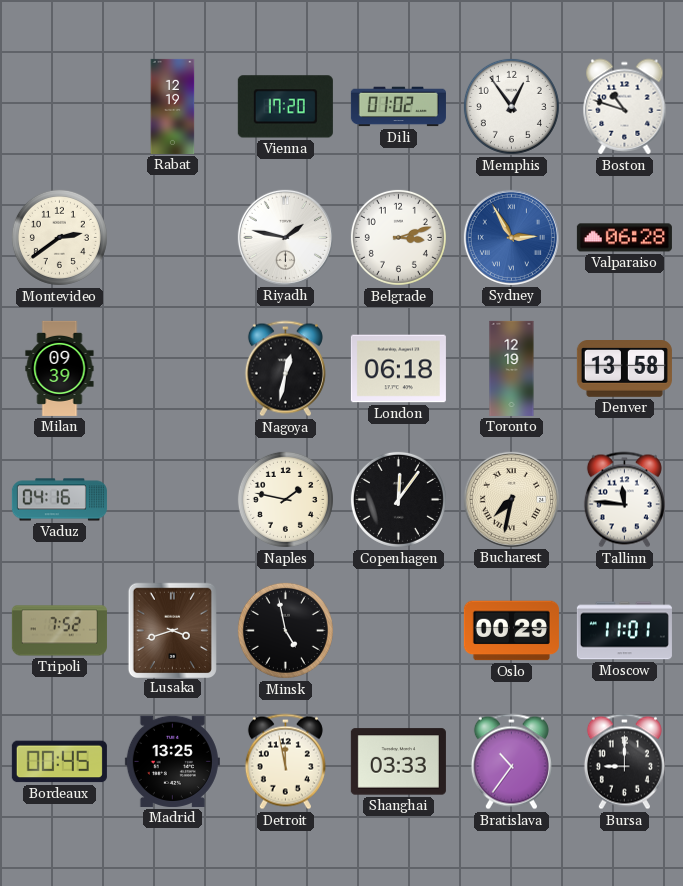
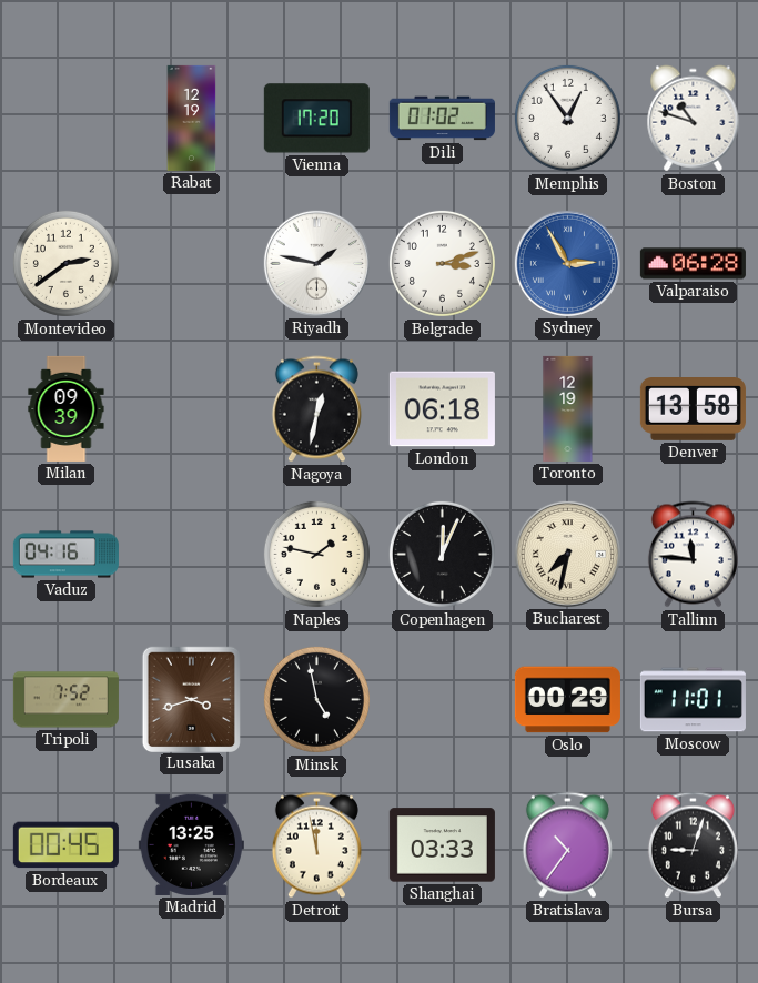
Copenhagen: 12:06 -> 12:04
Bursa: 9:00 -> 9:03
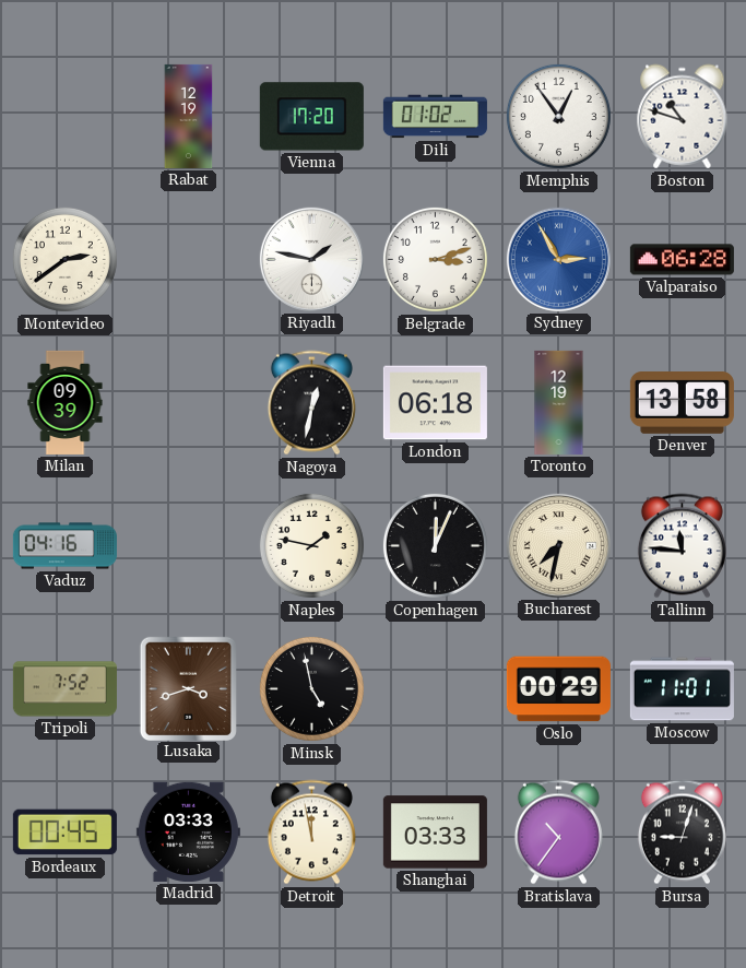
Madrid: 13:25 -> 03:33
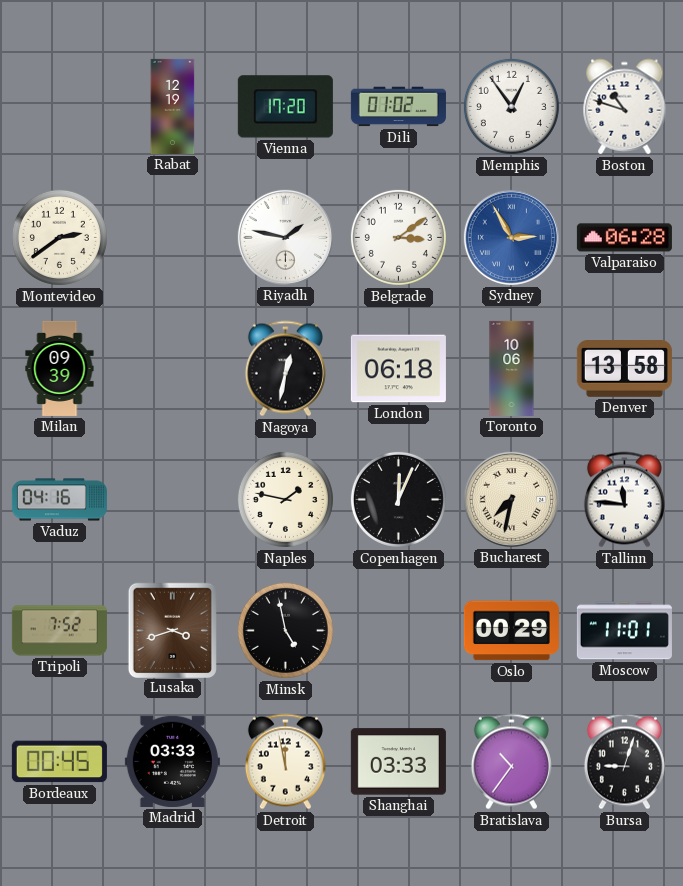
Belgrade: 3:12 -> 3:09
Toronto: 12:19 -> 10:06
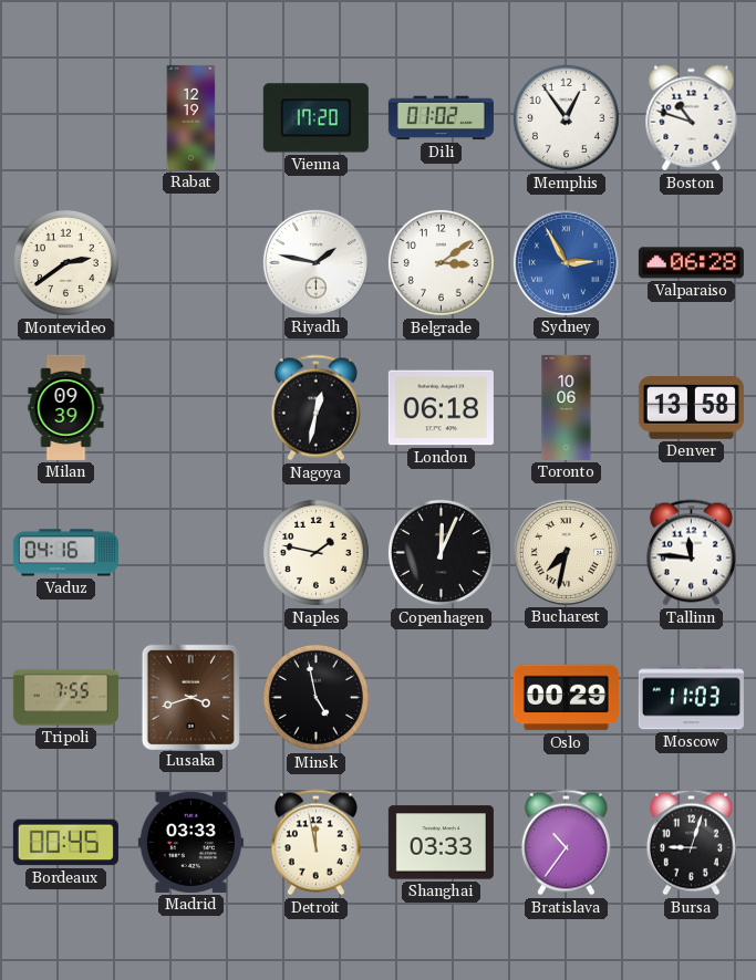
Tripoli: 7:52 -> 7:55
Moscow: 11:01 -> 11:03
